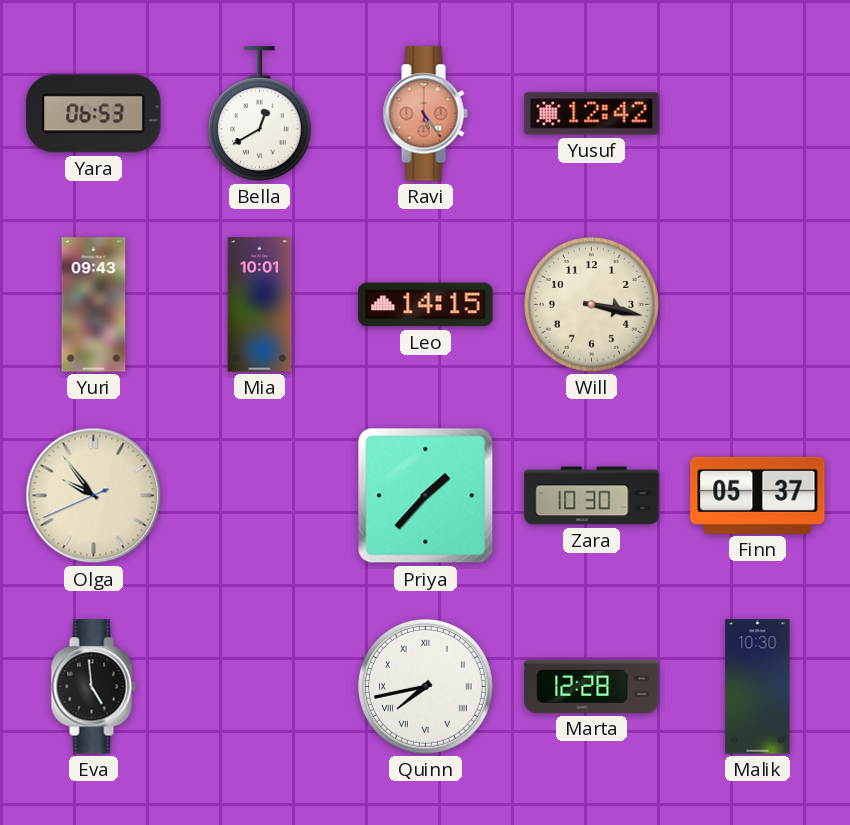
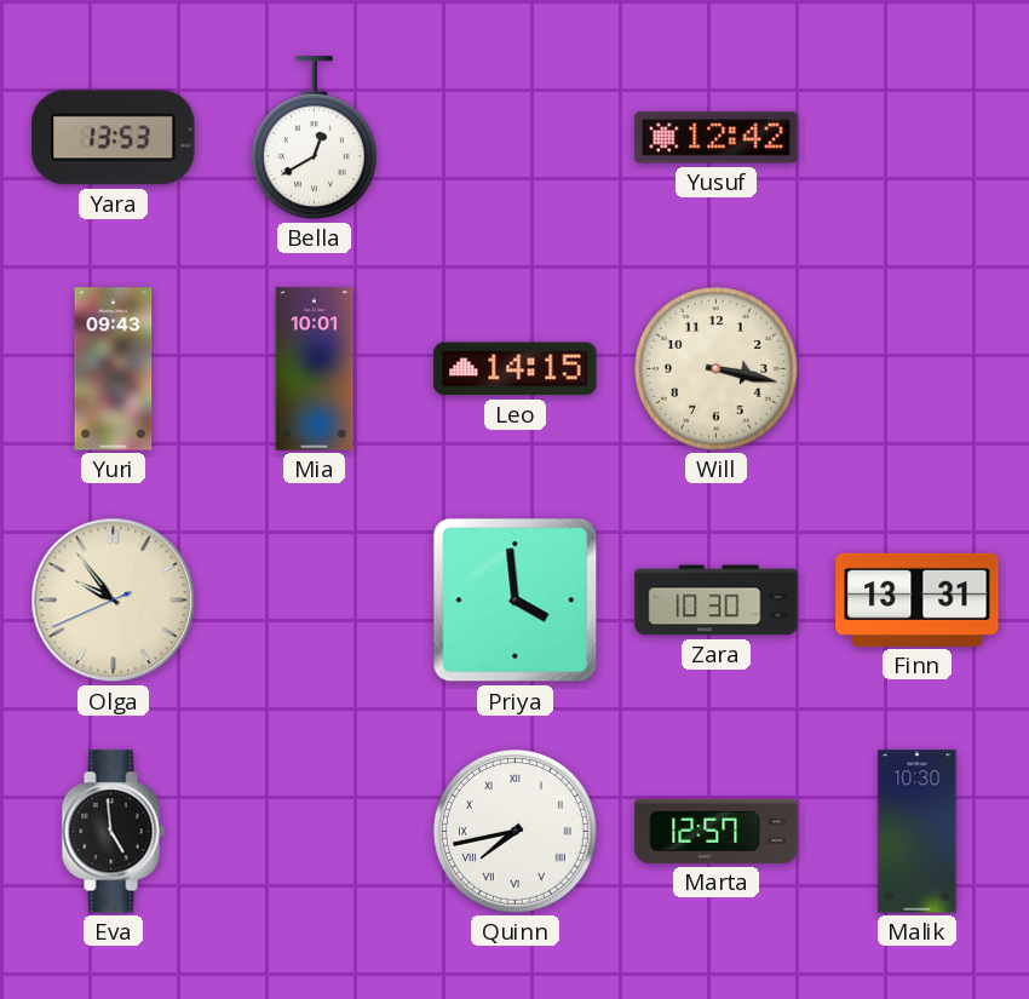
Yara: 06:53 -> 13:53
Ravi: 5:24 -> none
Priya: 1:37 -> 3:59
Finn: 05:37 -> 13:31
Marta: 12:28 -> 12:57
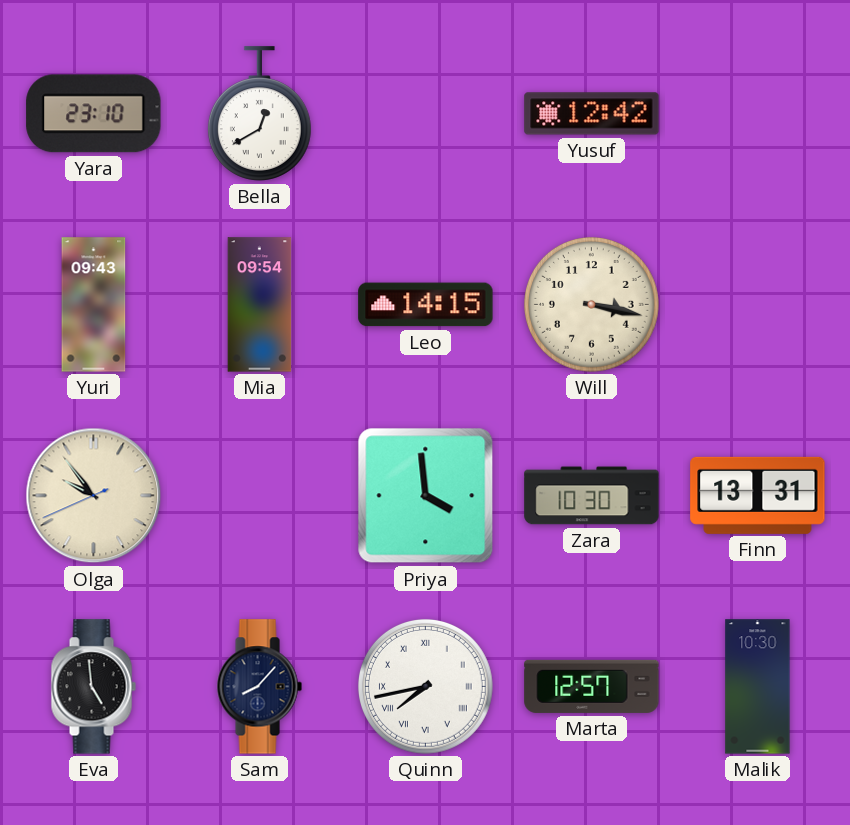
Yara: 13:53 -> 23:10
Mia: 10:01 -> 09:54
Sam: none -> 8:07
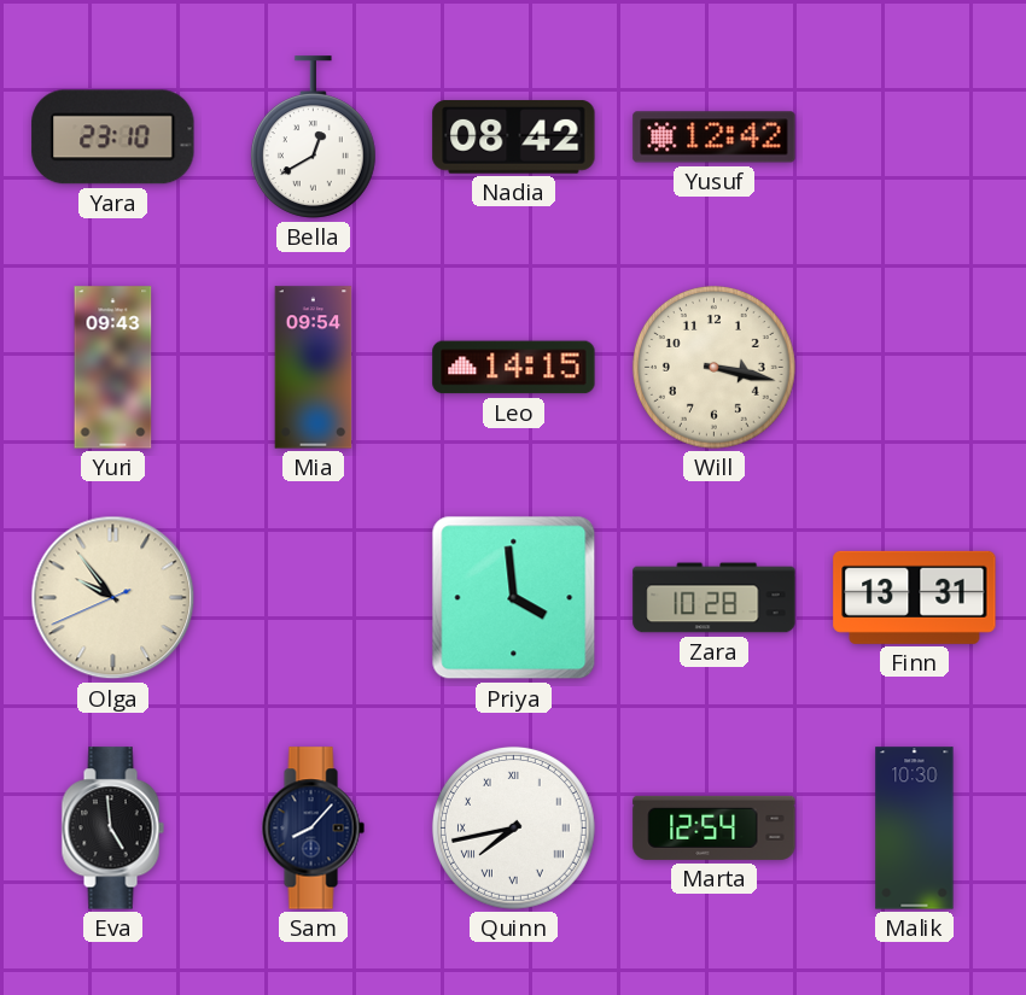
Nadia: none -> 08:42
Zara: 10:30 -> 10:28
Marta: 12:57 -> 12:54
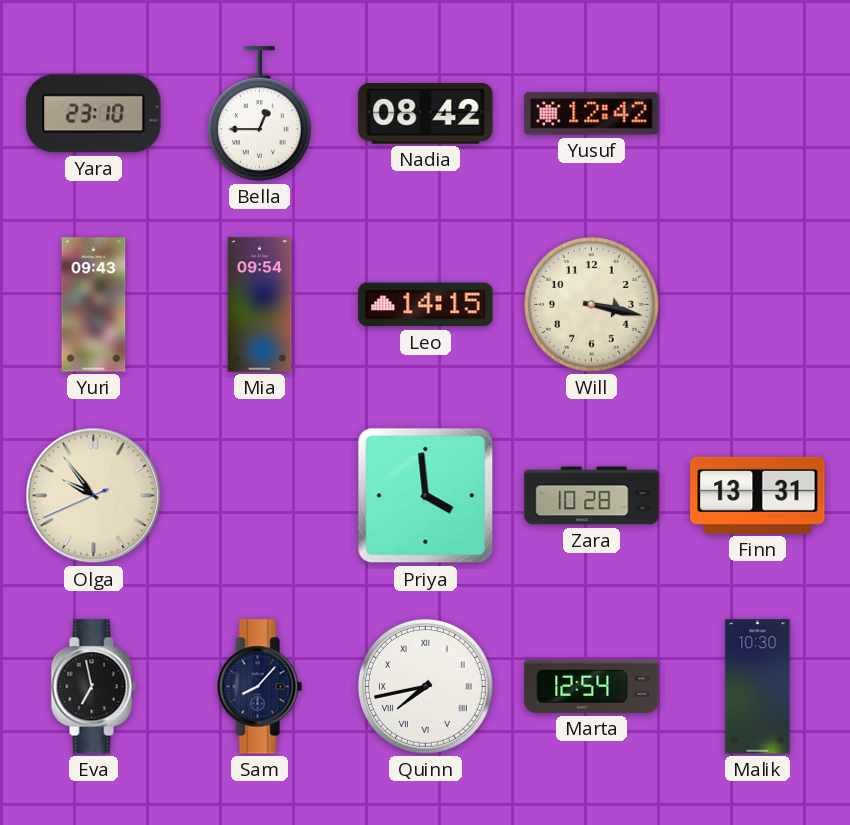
Bella: 12:40 -> 12:45
Eva: 4:59 -> 6:58
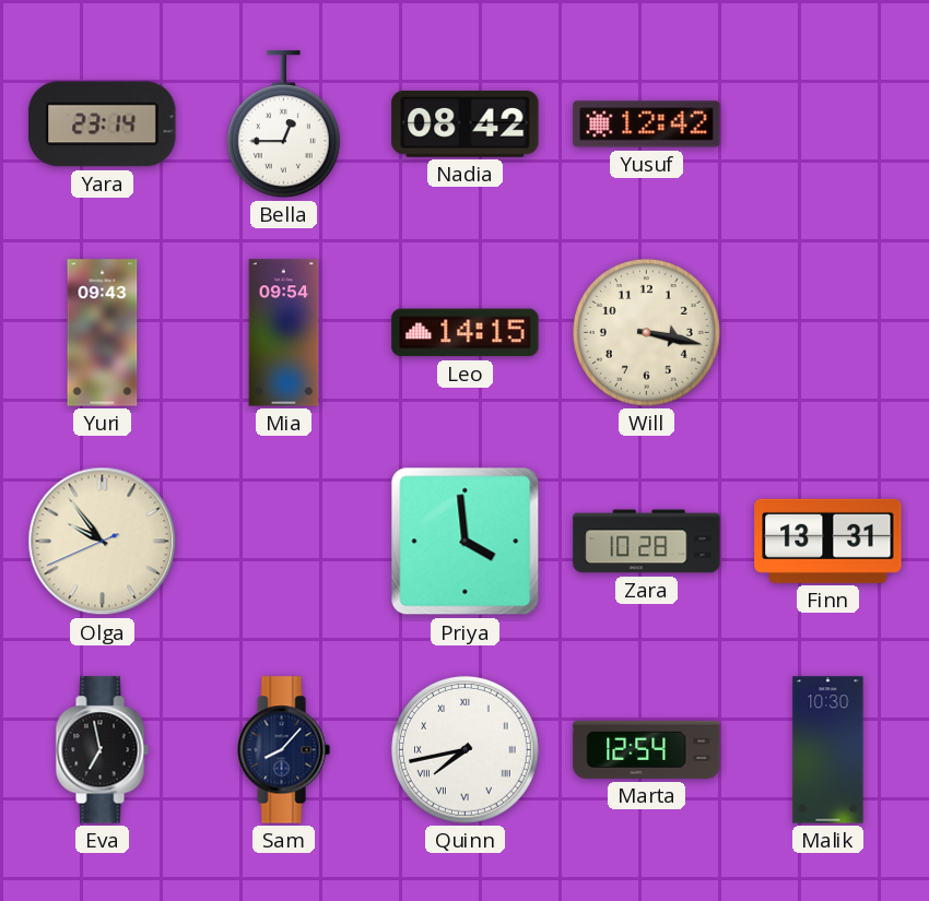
Yara: 23:10 -> 23:14
